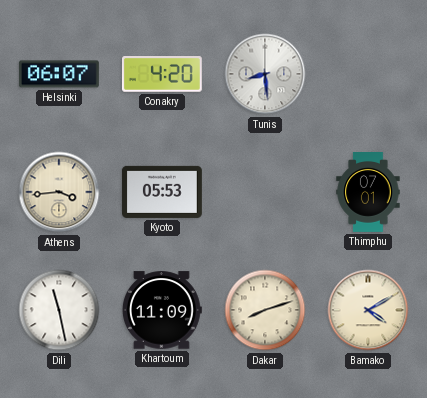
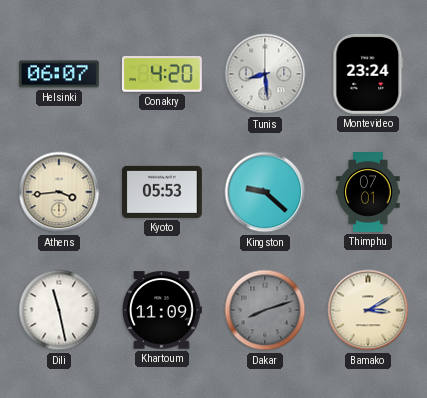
Montevideo: none -> 23:24
Kingston: none -> 9:22
Dakar dial: cream -> grey
Bamako: 4:10 -> 3:10
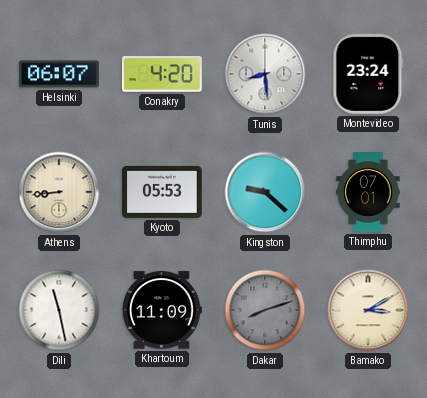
Athens: 3:44 -> 8:44
